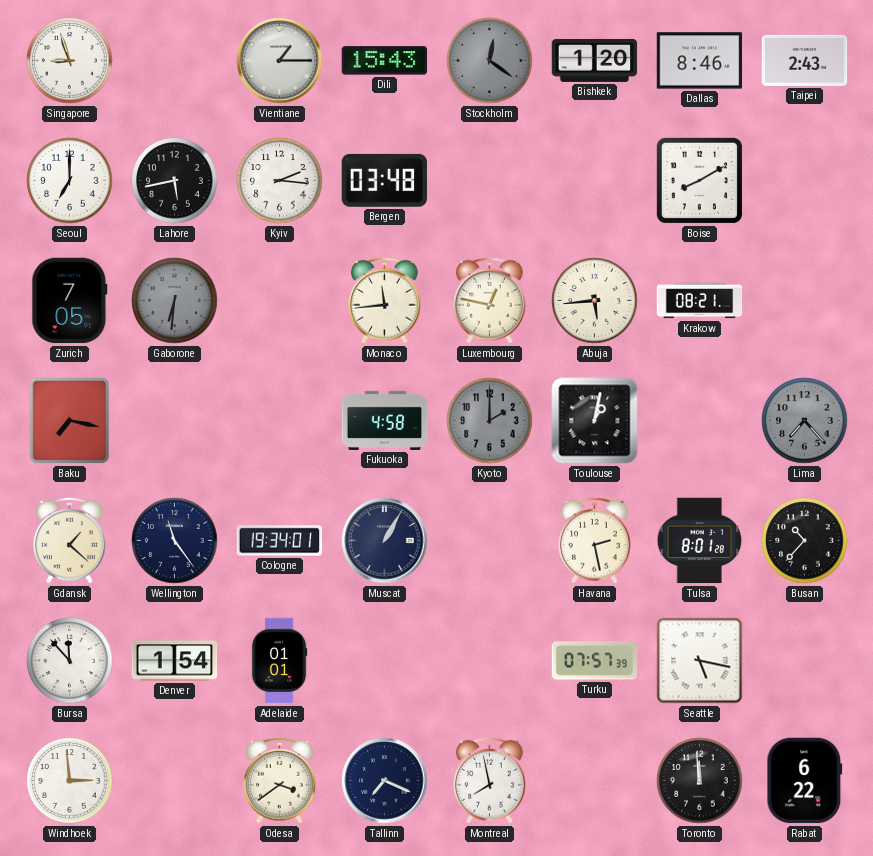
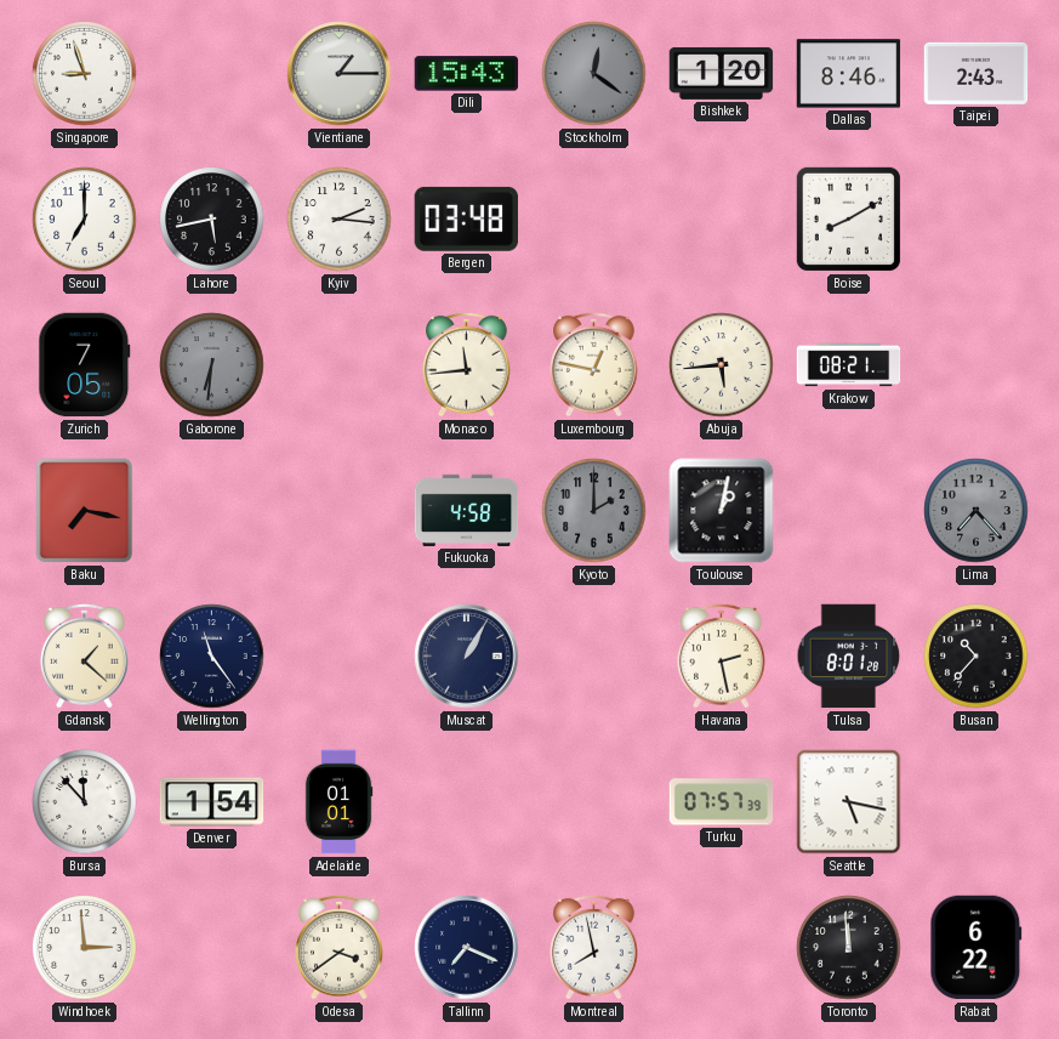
Cologne: 19:34 -> none
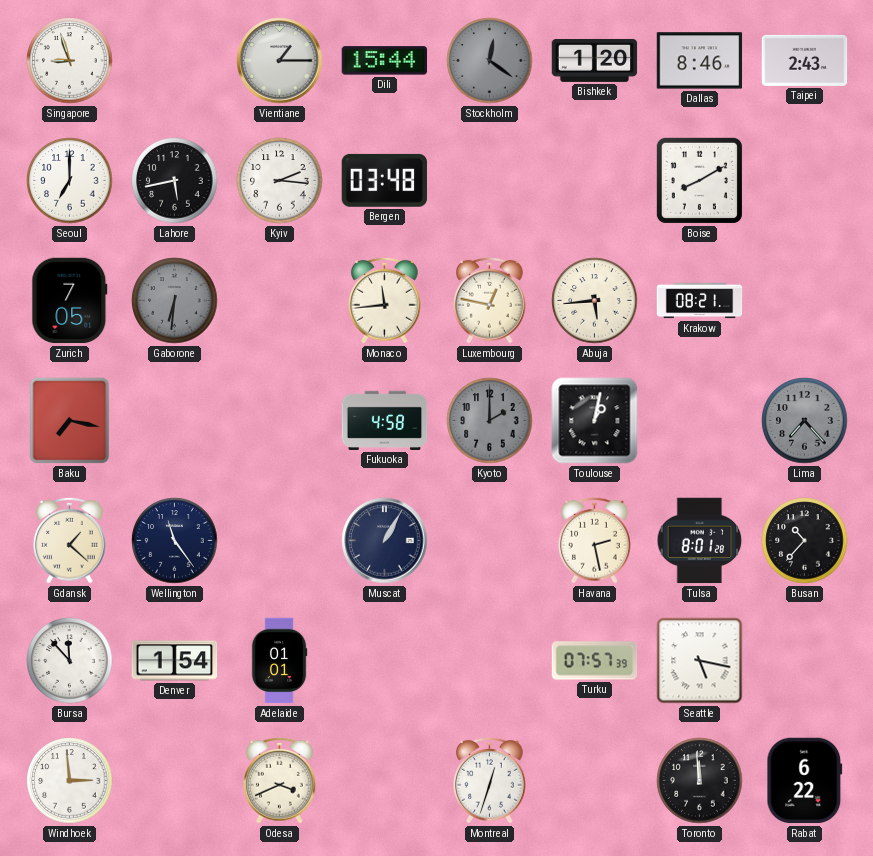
Dili: 15:43 -> 15:44
Odesa: 3:39 -> 3:41
Tallinn: 7:19 -> none
Montreal: 7:58 -> 12:33
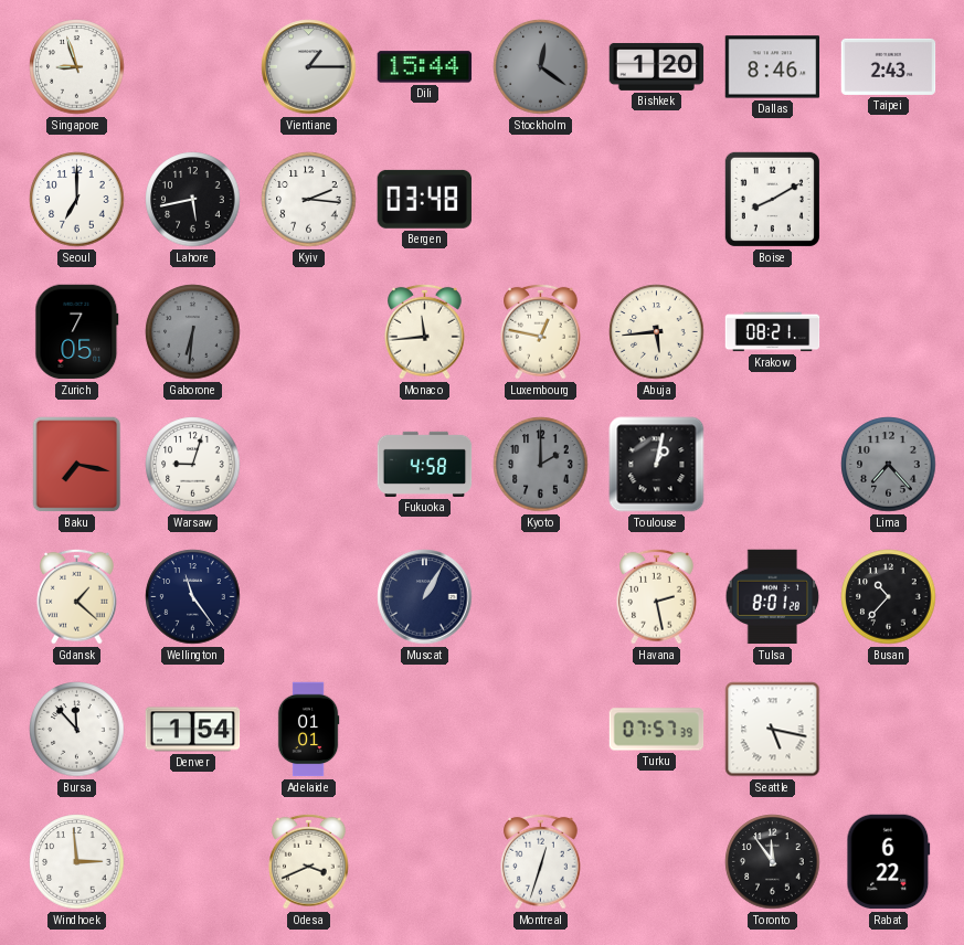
Warsaw: none -> 9:03
Toronto: 11:59 -> 11:54
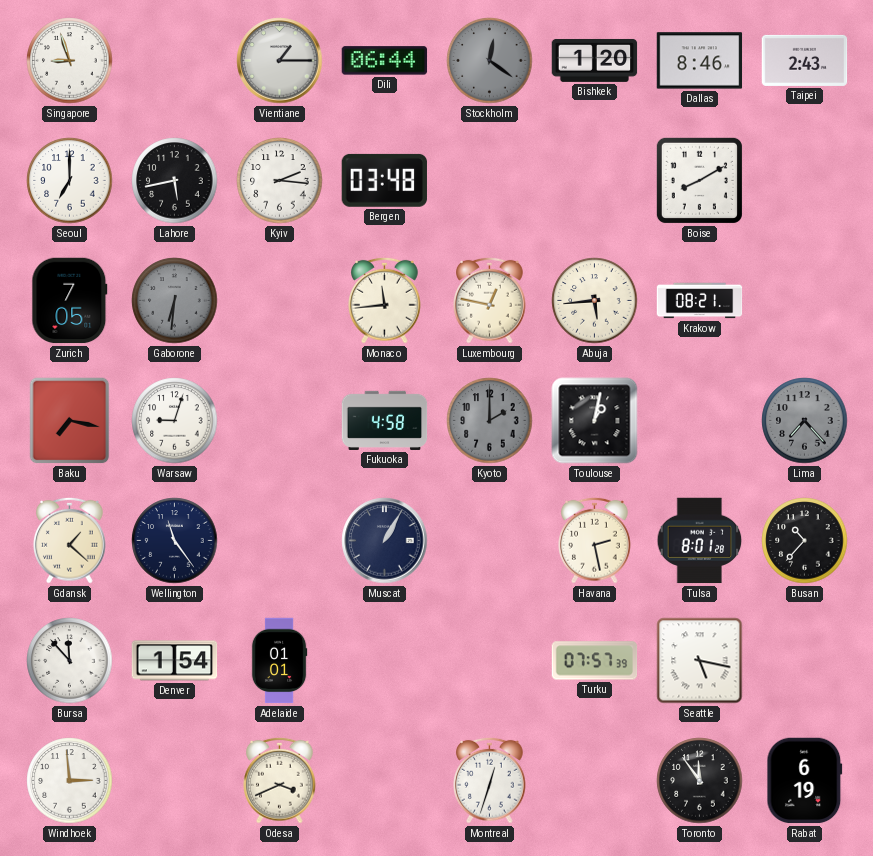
Dili: 15:44 -> 06:44
Rabat: 6:22 -> 6:19
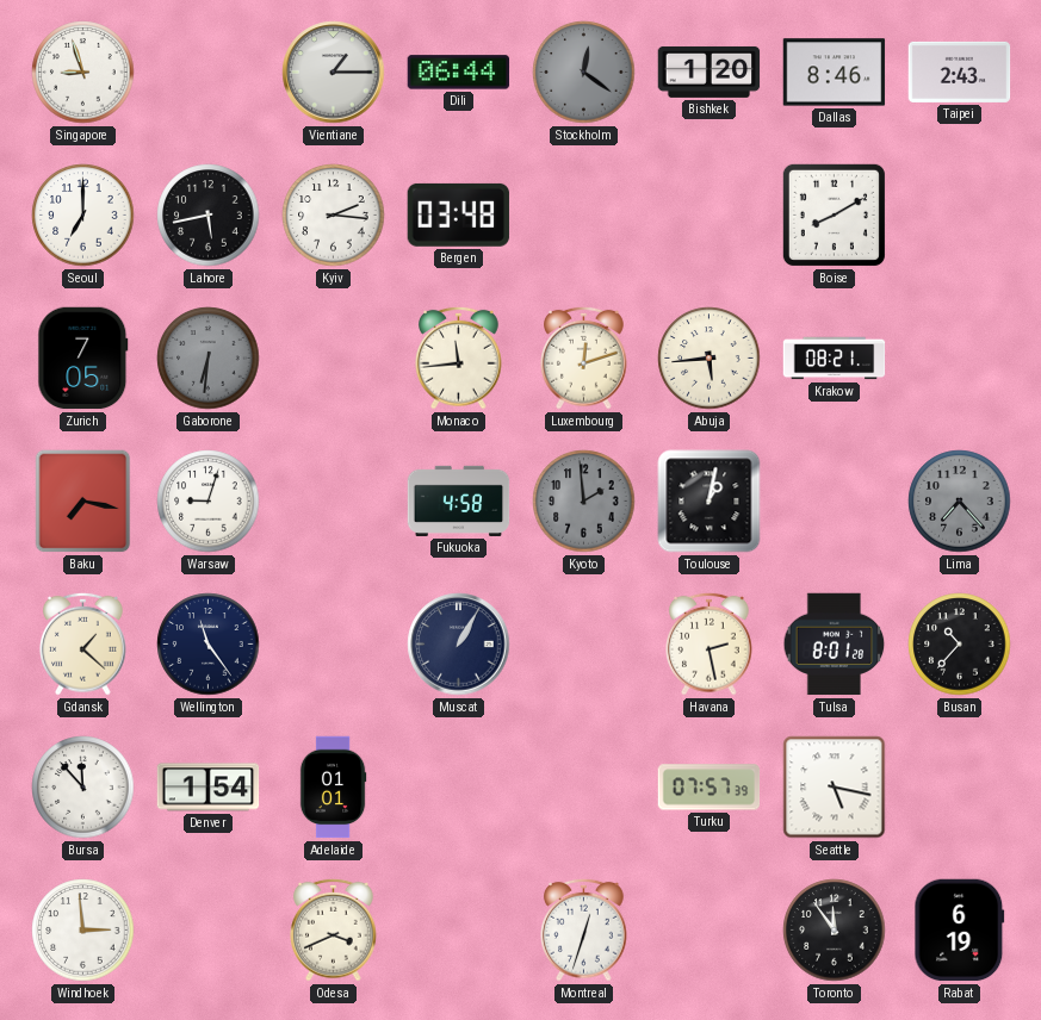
Luxembourg: 12:47 -> 12:12
Kyoto: 2:00 -> 1:59
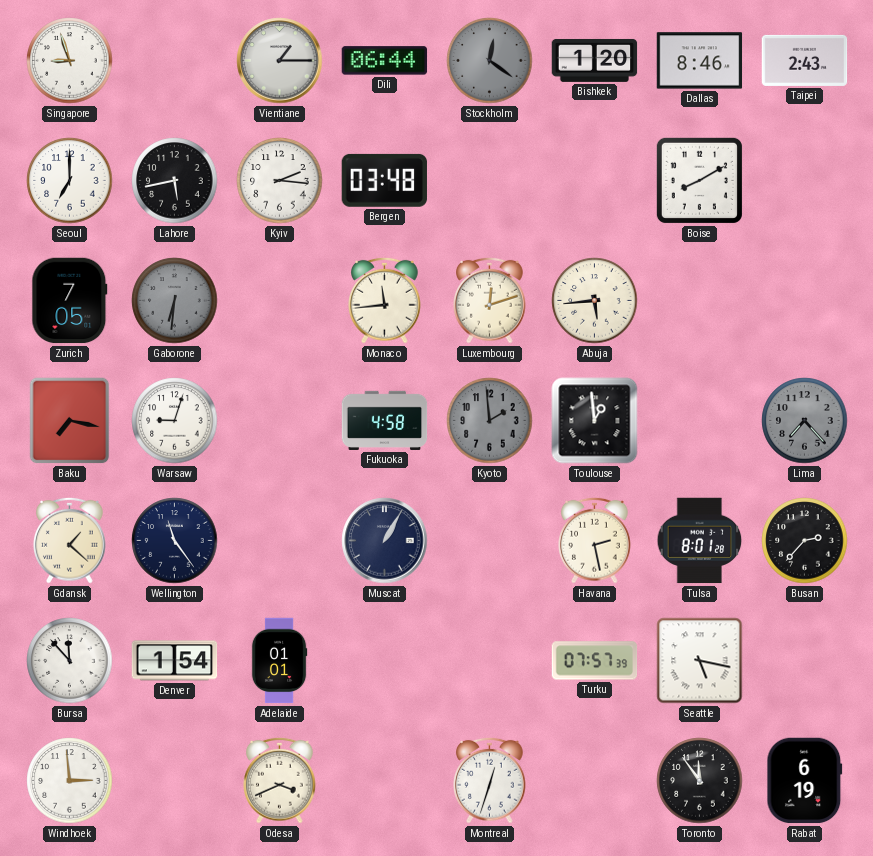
Krakow: 08:21 -> none
Toulouse: 1:02 -> 12:59
Busan: 10:37 -> 2:37
